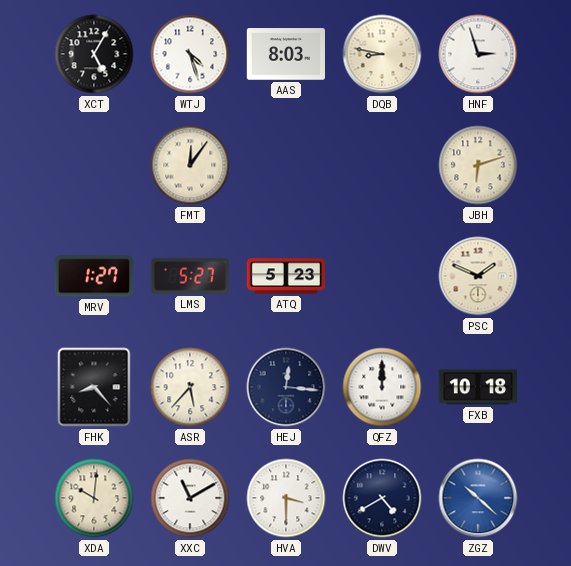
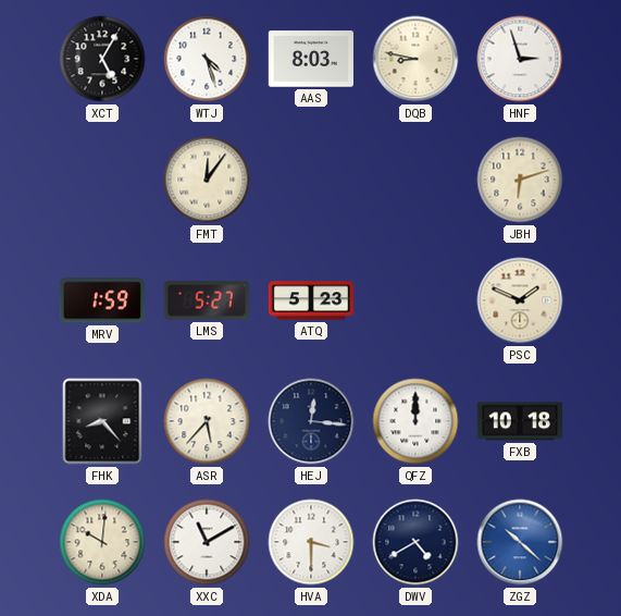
MRV: 1:27 -> 1:59
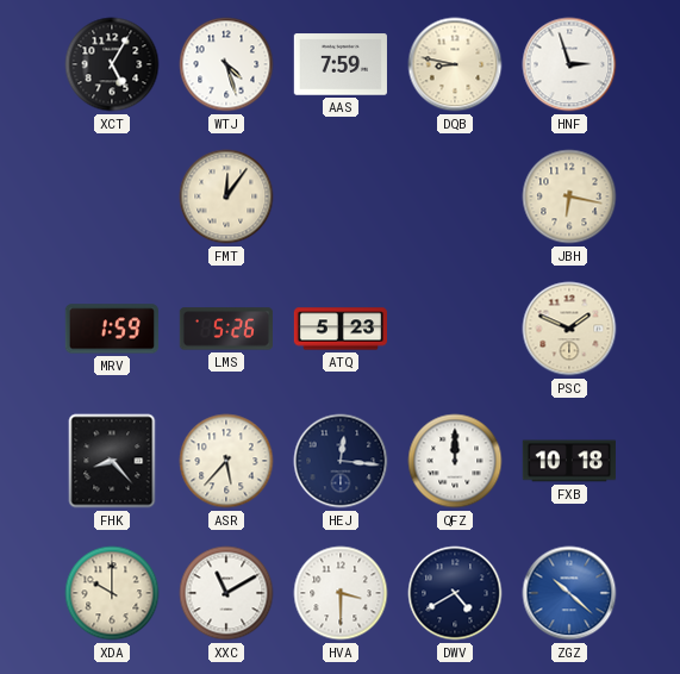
AAS: 8:03 -> 7:59
JBH: 6:12 -> 6:17
LMS: 5:27 -> 5:26
XDA: 10:01 -> 10:00
